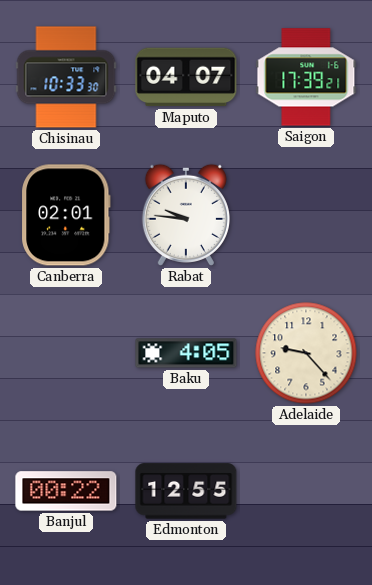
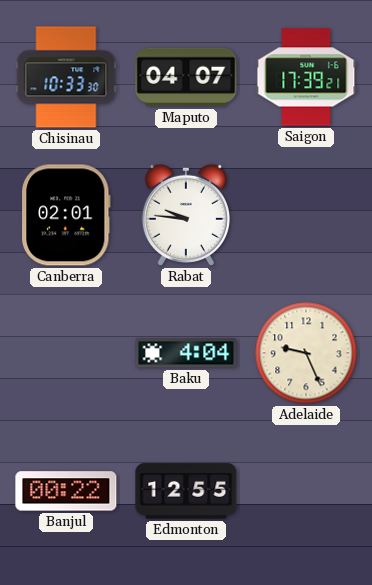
Baku: 4:05 -> 4:04
Adelaide: 9:23 -> 9:26
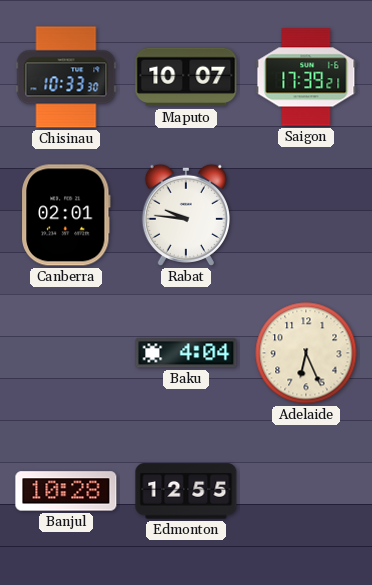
Maputo: 04:07 -> 10:07
Adelaide: 9:26 -> 6:26
Banjul: 00:22 -> 10:28
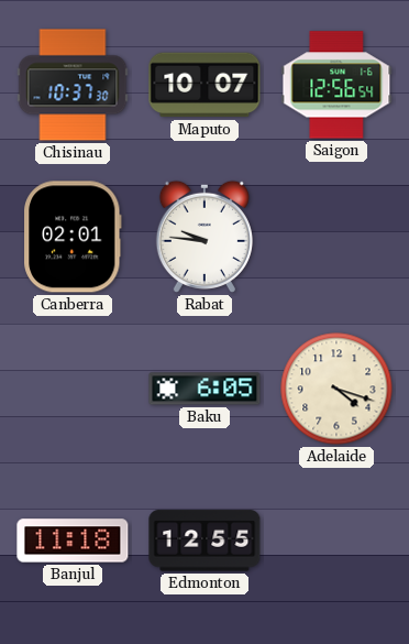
Chisinau: 10:33 -> 10:37
Saigon: 17:39 -> 12:56
Baku: 4:04 -> 6:05
Adelaide: 6:26 -> 4:18
Banjul: 10:28 -> 11:18
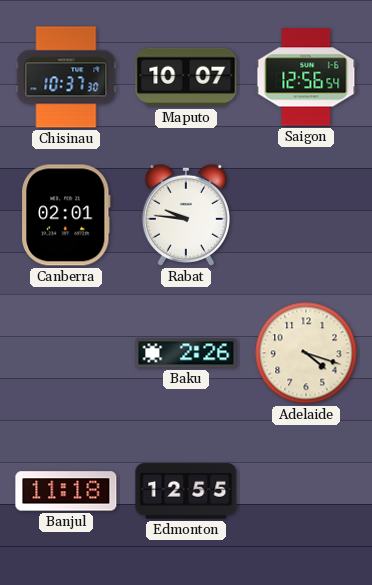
Baku: 6:05 -> 2:26
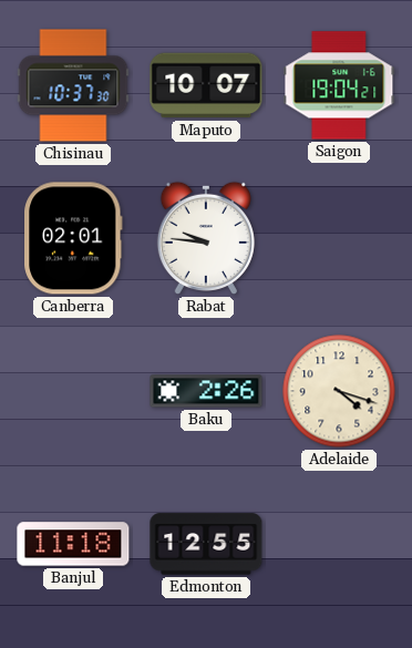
Saigon: 12:56 -> 19:04
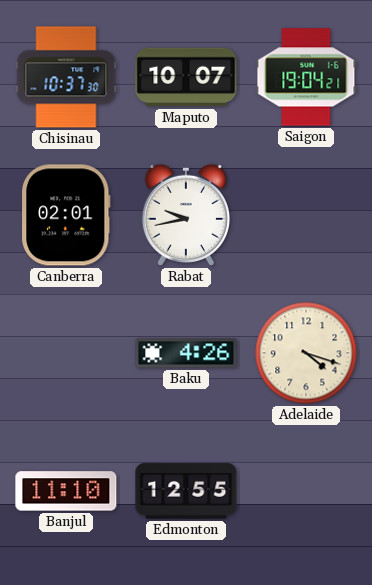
Rabat: 9:46 -> 9:43
Baku: 2:26 -> 4:26
Banjul: 11:18 -> 11:10
